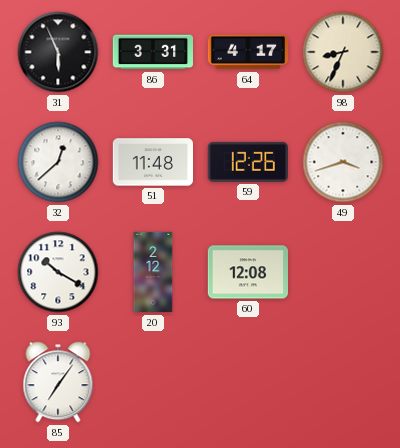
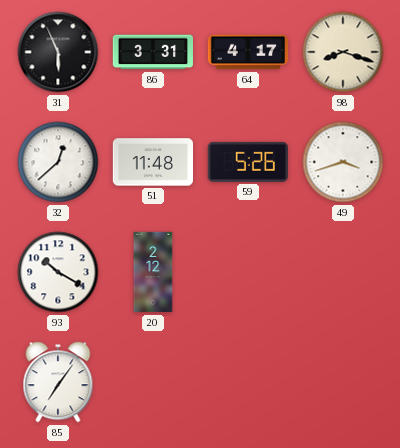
98: 8:34 -> 8:18
59: 12:26 -> 5:26
60: 12:08 -> none
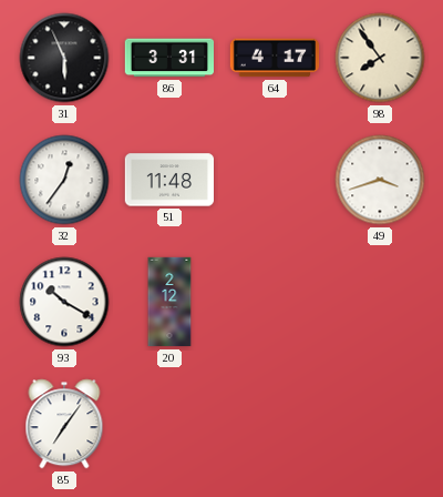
98: 8:18 -> 7:54
32: 12:38 -> 12:36
59: 5:26 -> none
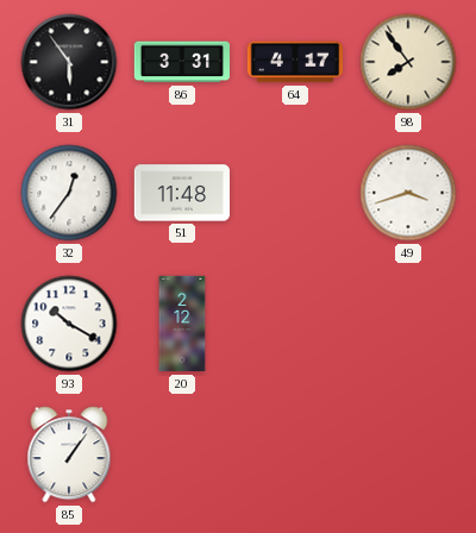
31: 5:56 -> 5:54
85: 7:06 -> 1:06
